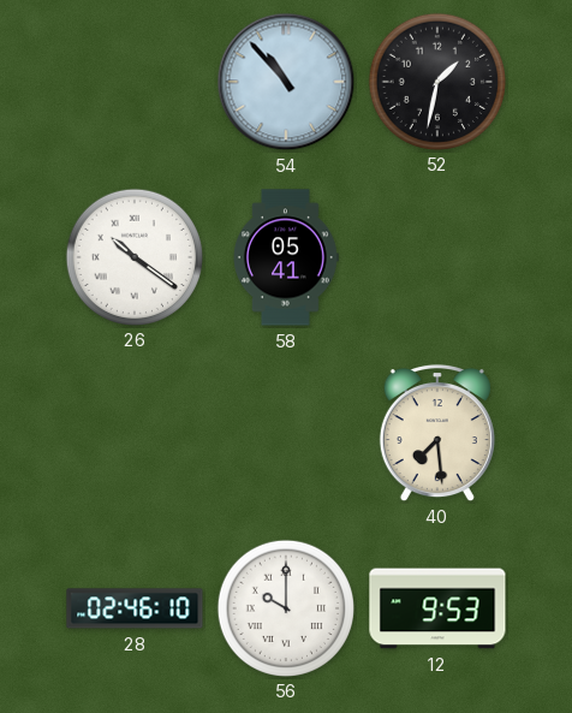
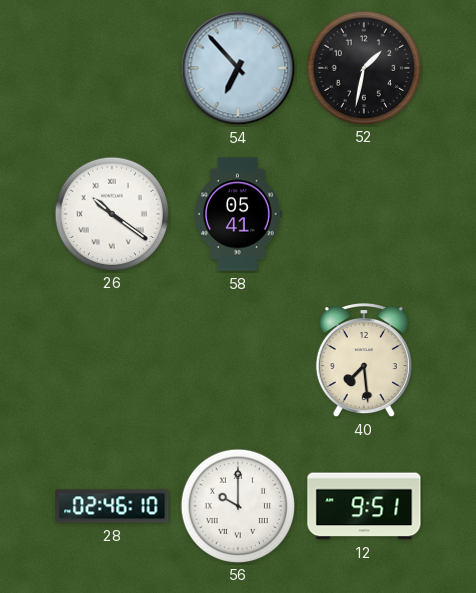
54: 10:53 -> 6:53
12: 9:53 -> 9:51
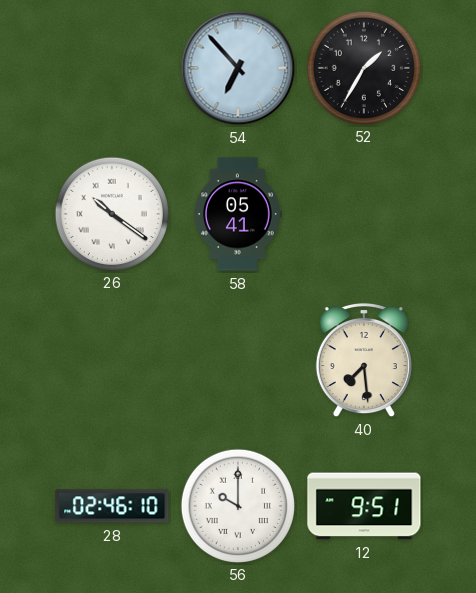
52: 1:32 -> 1:35
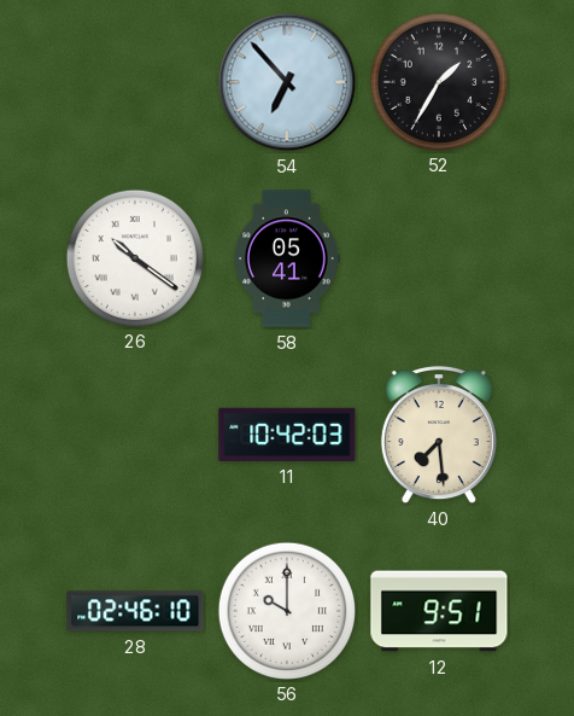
11: none -> 10:42
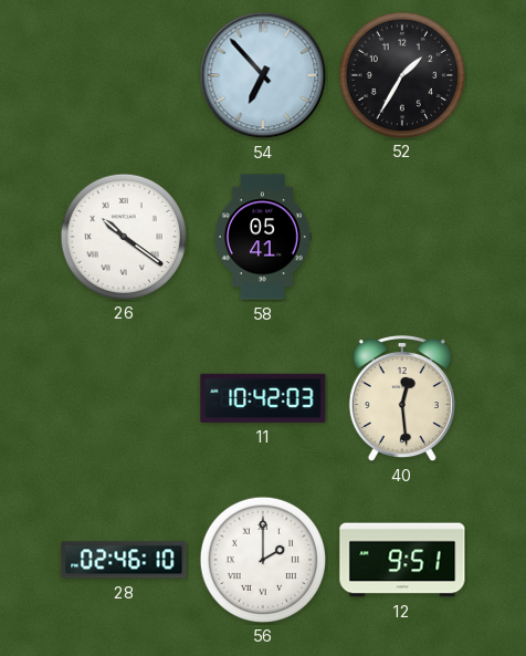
40: 7:29 -> 12:29
56: 10:00 -> 2:00
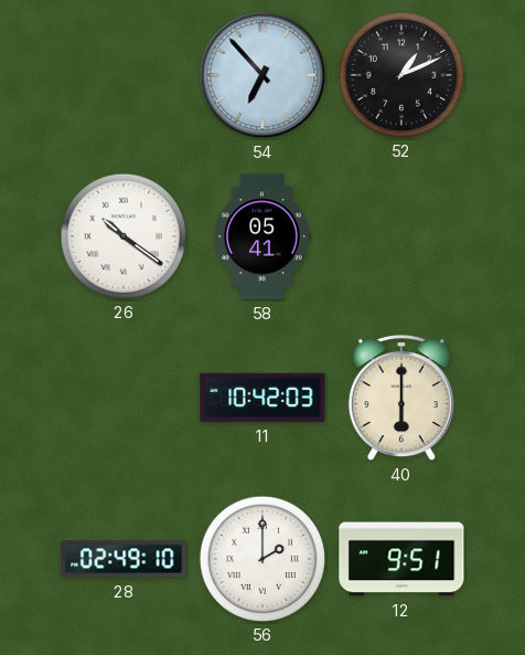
52: 1:35 -> 1:11
40: 12:29 -> 6:00
28: 02:46 -> 02:49
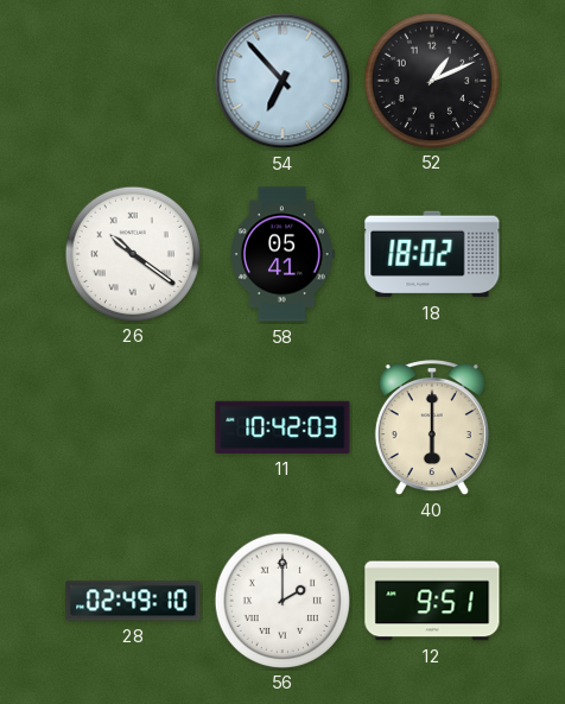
18: none -> 18:02
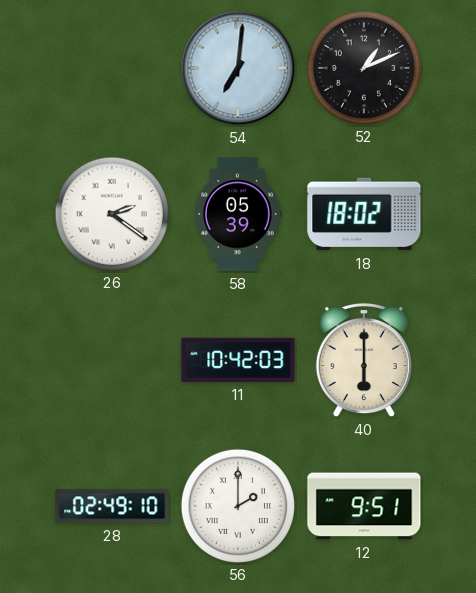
54: 6:53 -> 7:01
26: 10:21 -> 2:21
58: 05:41 -> 05:39
